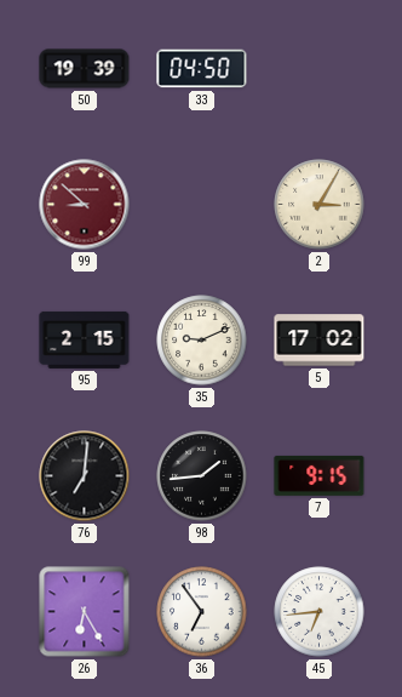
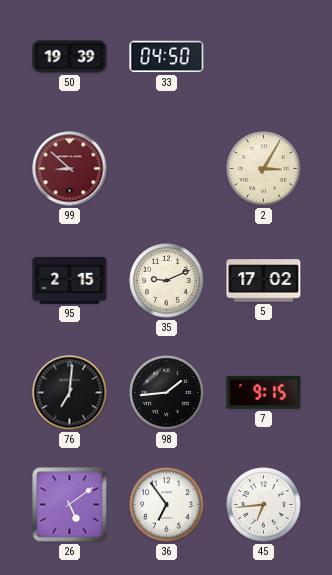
26: 6:25 -> 5:09
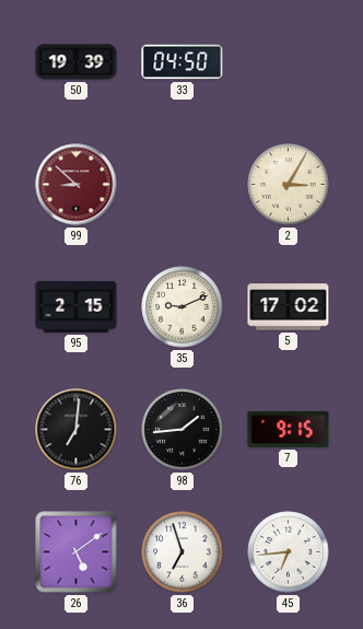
36: 6:54 -> 6:57
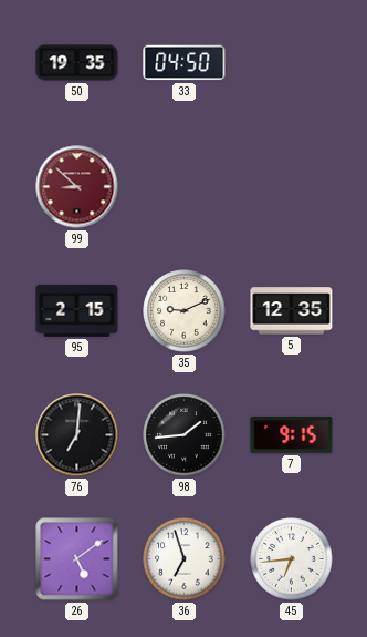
50: 19:39 -> 19:35
2: 3:05 -> none
5: 17:02 -> 12:35
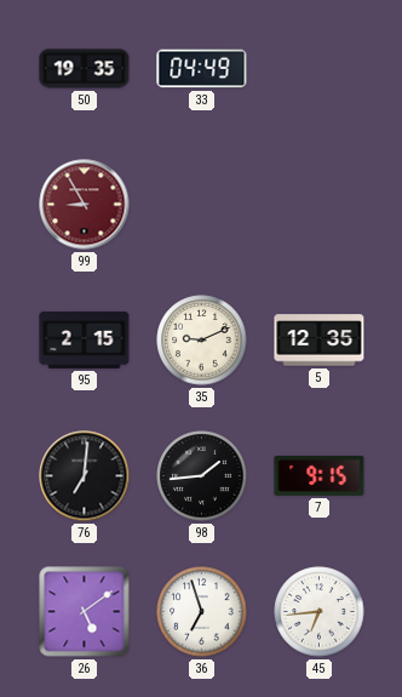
33: 04:50 -> 04:49
99: 8:52 -> 8:55
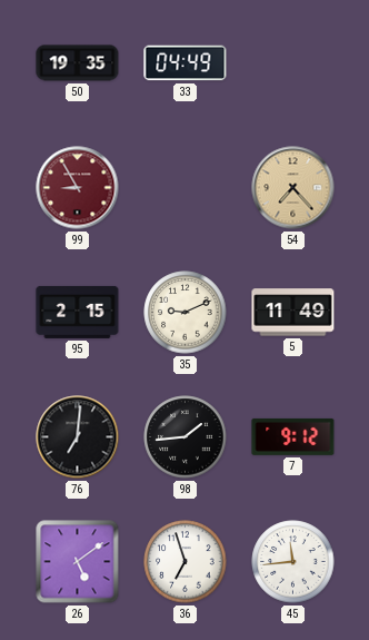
54: none -> 7:23
5: 12:35 -> 11:49
7: 9:15 -> 9:12
45: 6:44 -> 11:44
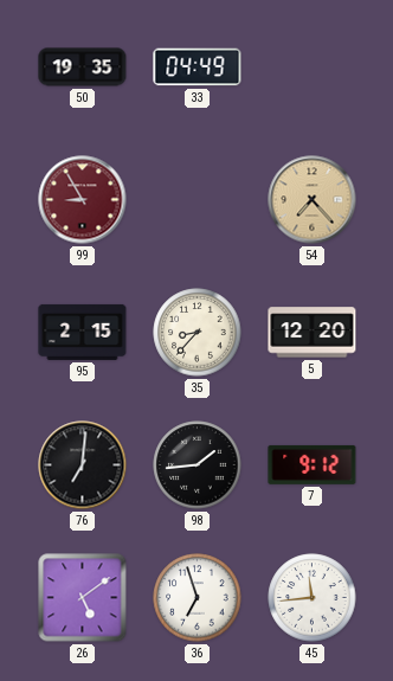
35: 9:11 -> 8:37
5: 11:49 -> 12:20
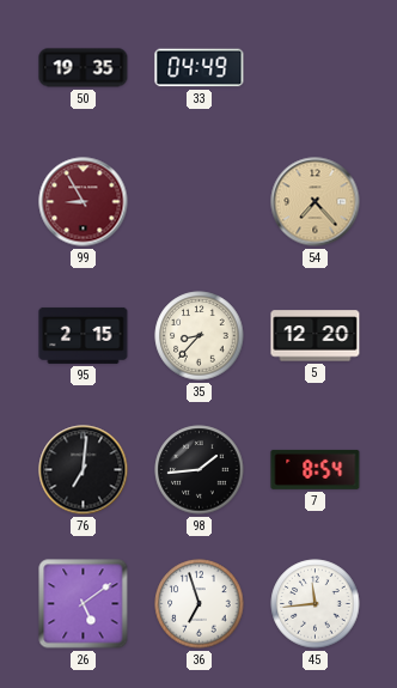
7: 9:12 -> 8:54
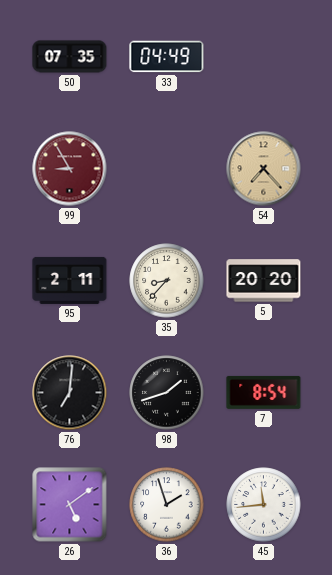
50: 19:35 -> 07:35
95: 2:15 -> 2:11
5: 12:20 -> 20:20
98: 1:44 -> 1:42
36: 6:57 -> 1:57
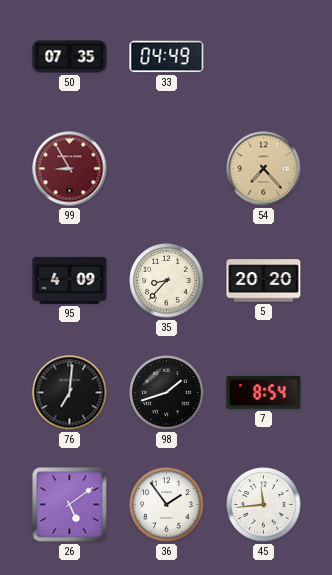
95: 2:11 -> 4:09
36: 1:57 -> 1:54
